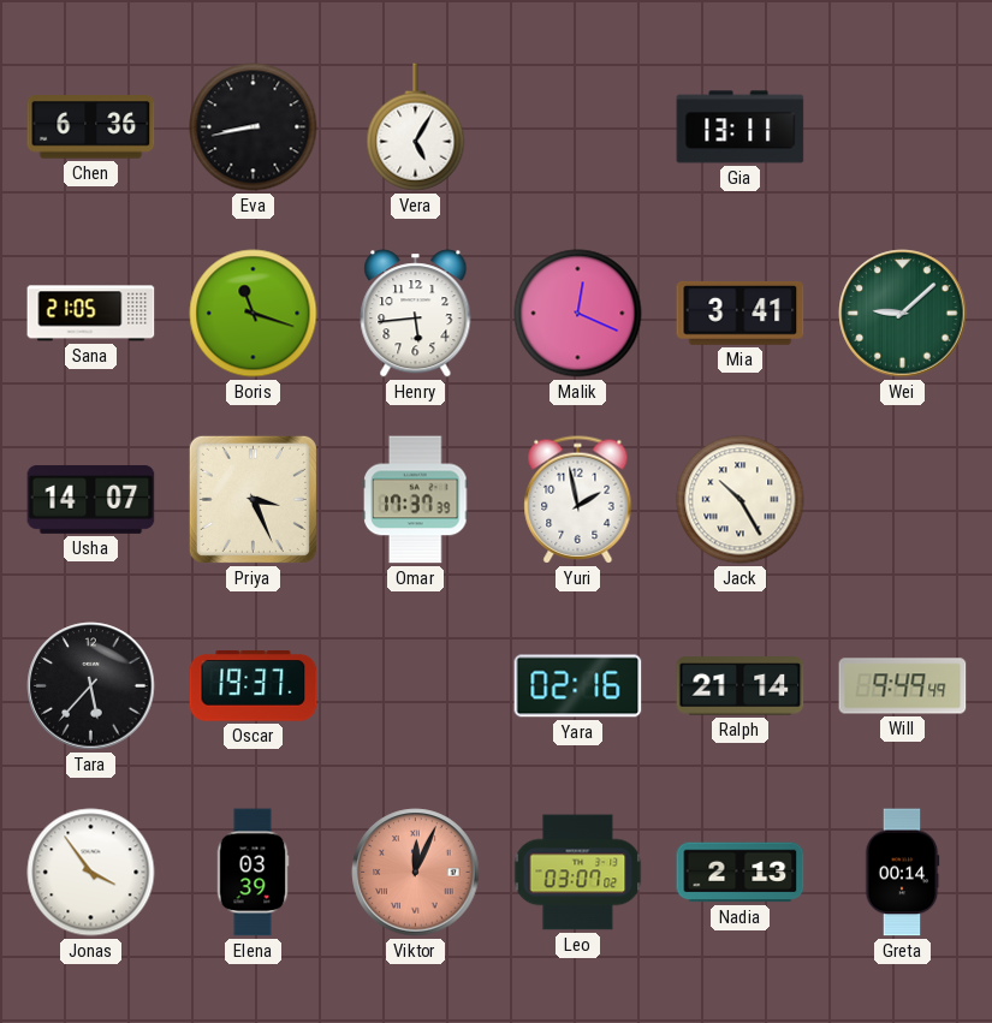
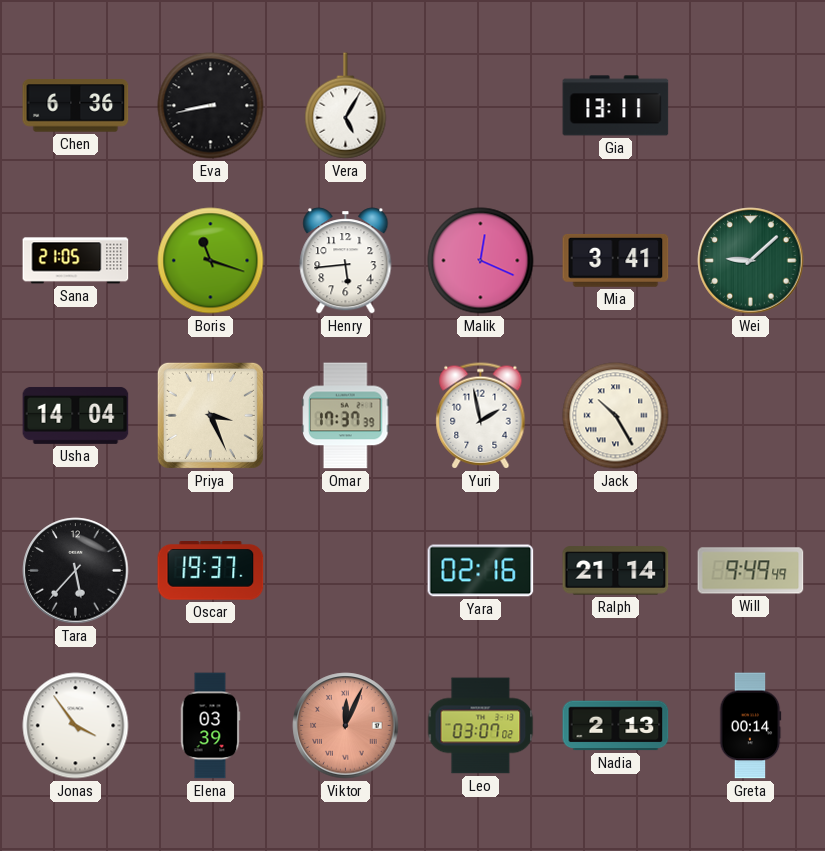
Usha: 14:07 -> 14:04
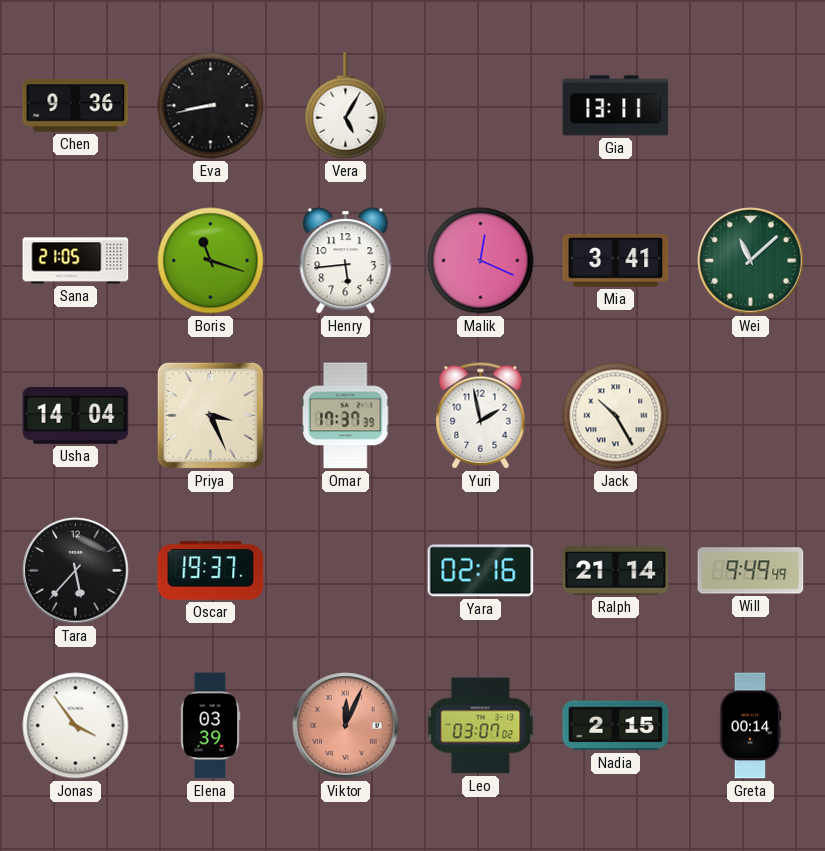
Chen: 6:36 -> 9:36
Wei: 9:08 -> 11:08
Nadia: 2:13 -> 2:15
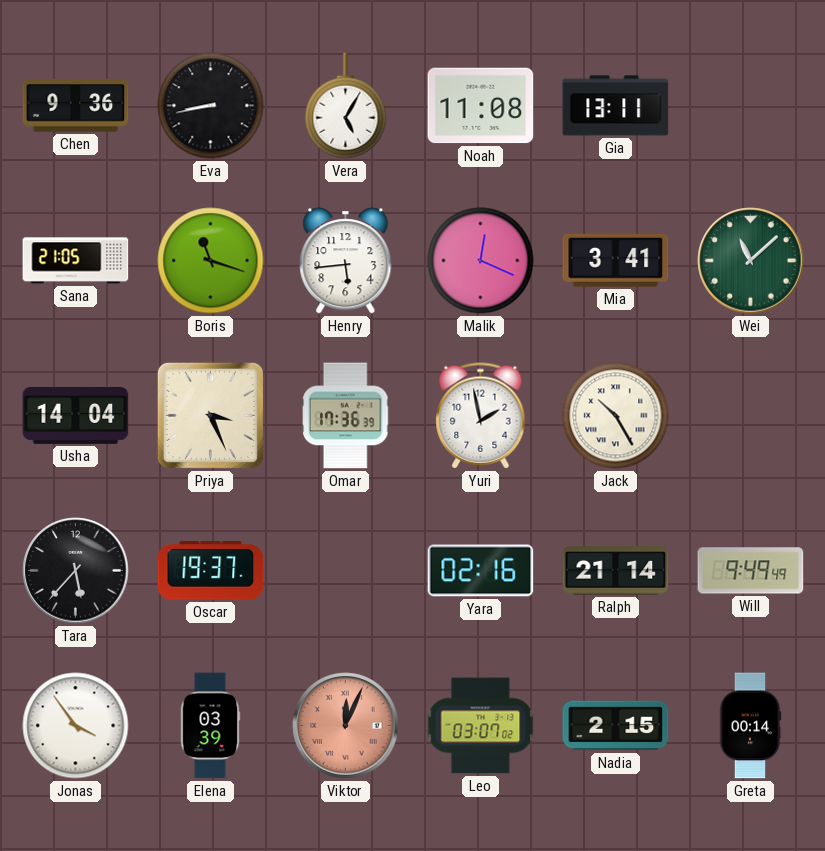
Noah: none -> 11:08
Omar: 17:37 -> 17:36
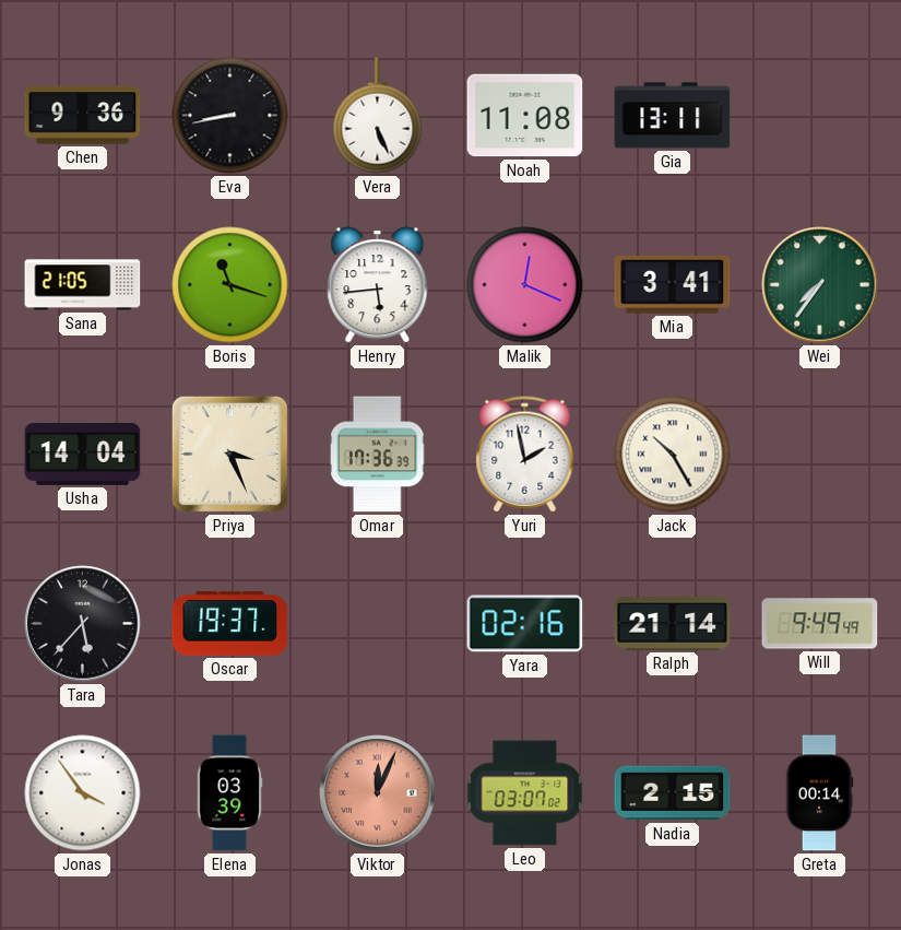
Vera: 5:05 -> 5:26
Wei: 11:08 -> 7:36
